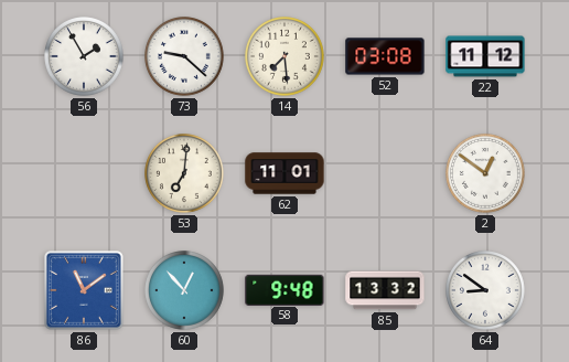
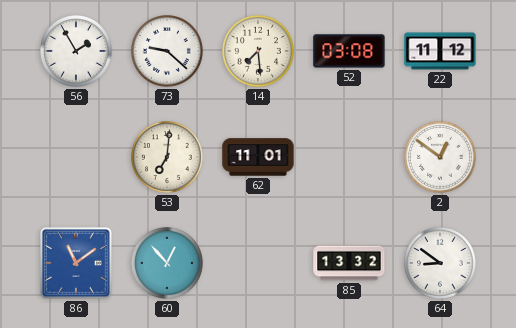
58: 9:48 -> none
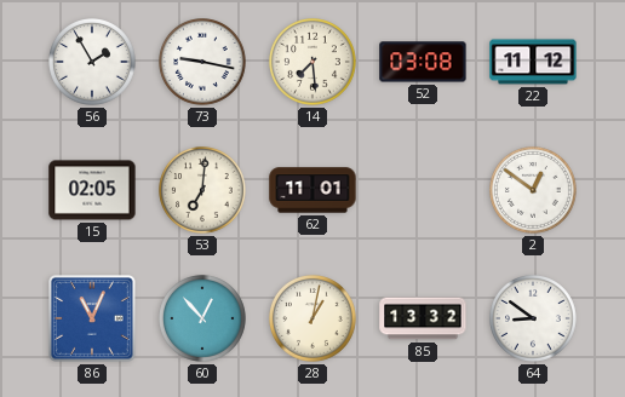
73: 9:22 -> 9:17
15: none -> 02:05
86: 11:09 -> 11:04
28: none -> 1:02
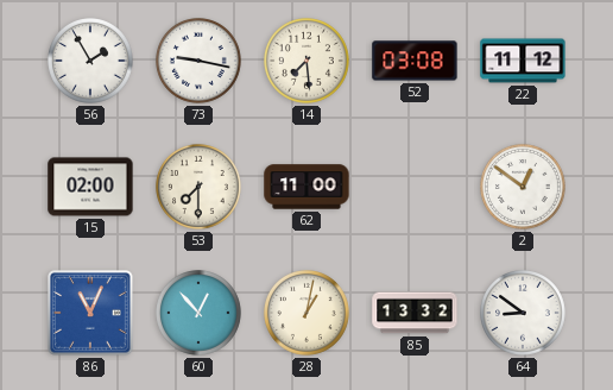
15: 02:05 -> 02:00
53: 7:01 -> 7:30
62: 11:01 -> 11:00
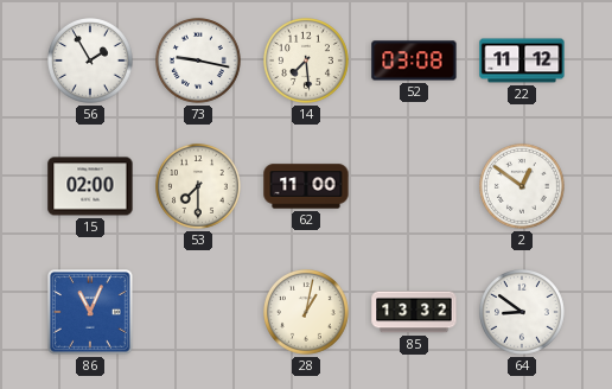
60: 12:53 -> none
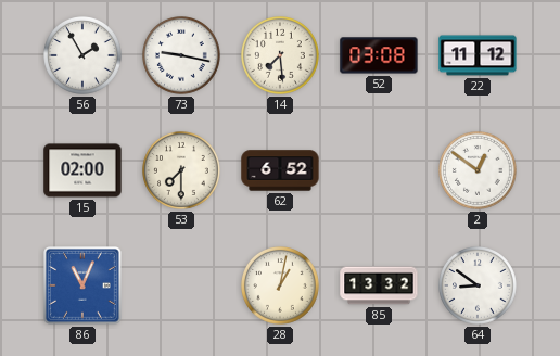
62: 11:00 -> 6:52
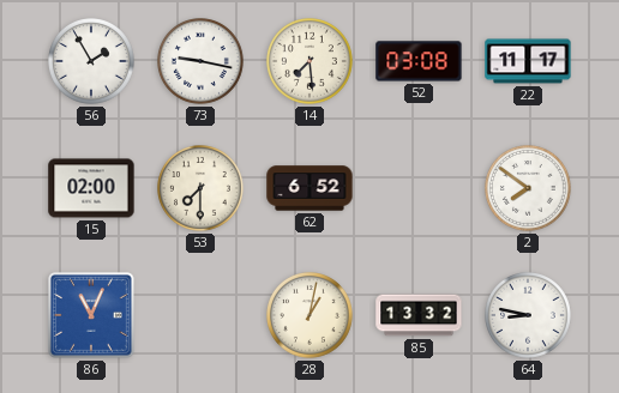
22: 11:12 -> 11:17
2: 12:51 -> 7:51
64: 8:51 -> 8:47
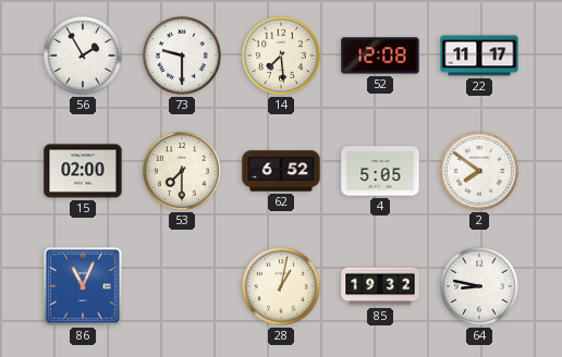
73: 9:17 -> 9:30
52: 03:08 -> 12:08
4: none -> 5:05
85: 13:32 -> 19:32
